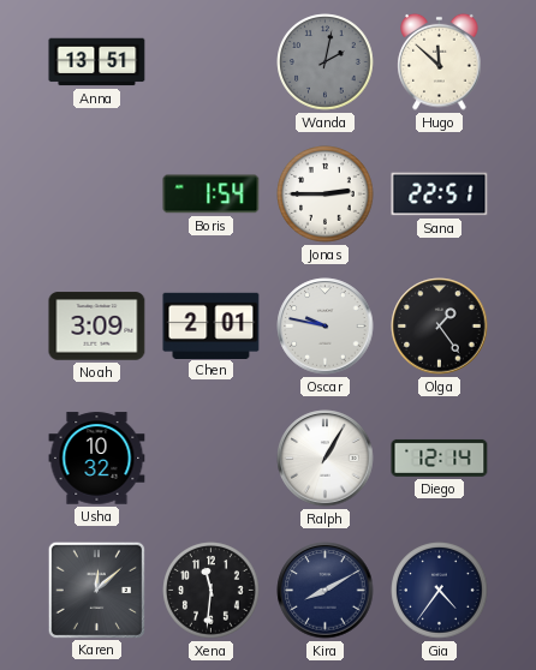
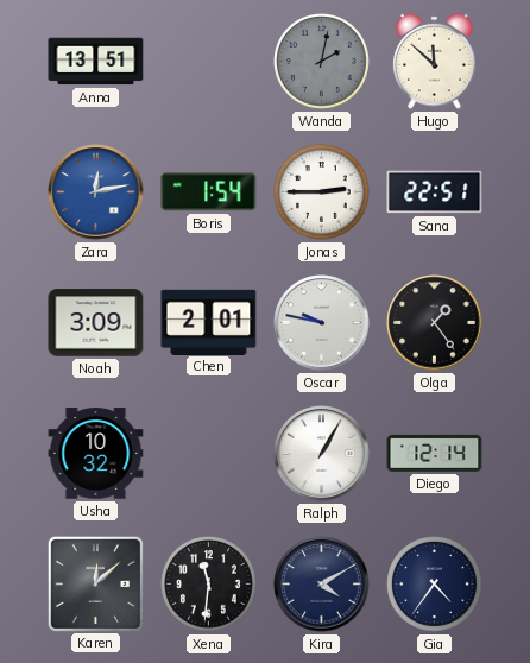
Zara: none -> 12:13
Kira: 8:10 -> 4:10
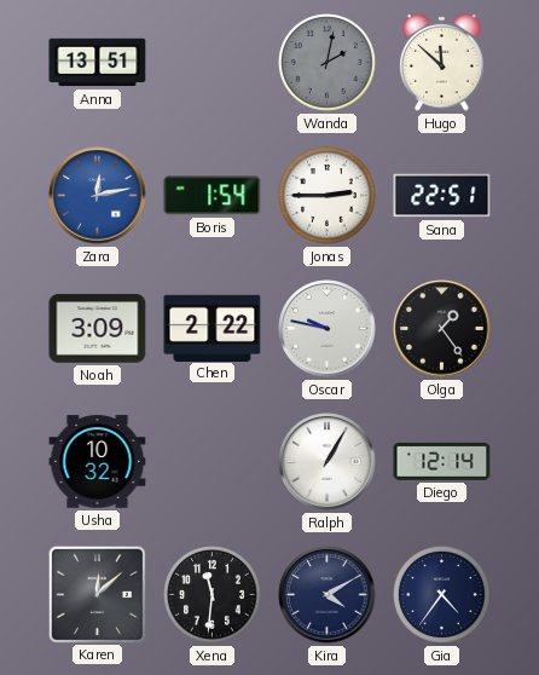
Chen: 2:01 -> 2:22
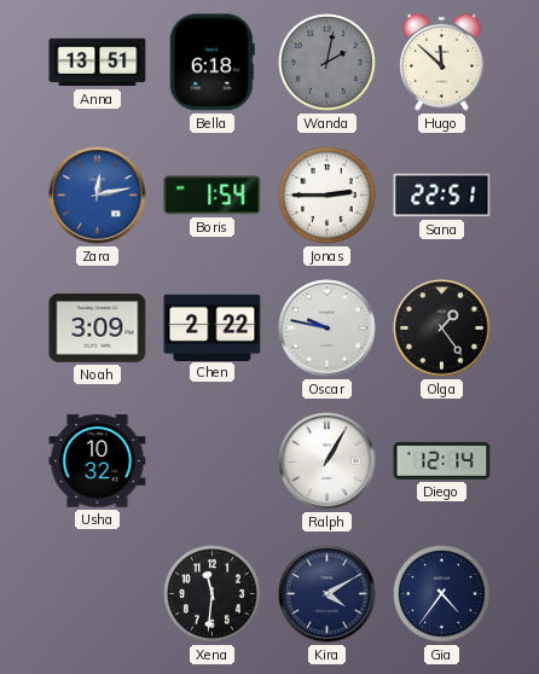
Bella: none -> 6:18
Karen: 12:08 -> none
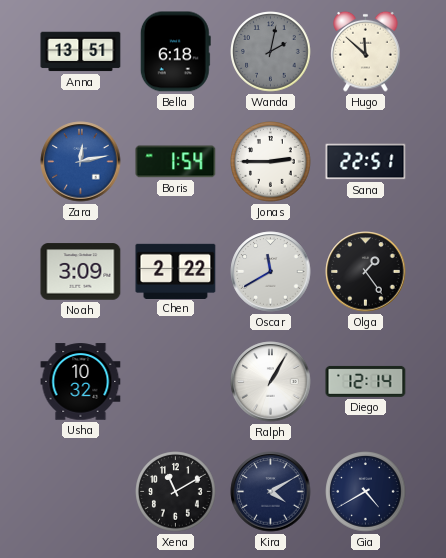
Oscar: 9:47 -> 11:40
Xena: 11:31 -> 11:10
Gia: 4:36 -> 4:40
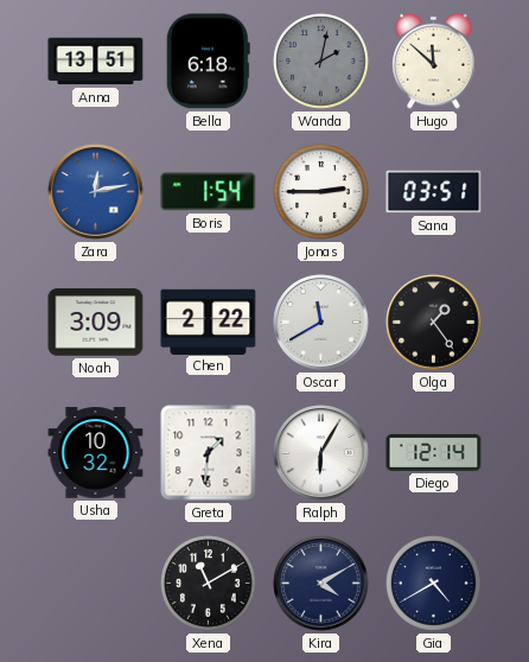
Sana: 22:51 -> 03:51
Greta: none -> 1:31
Ralph: 1:05 -> 6:05
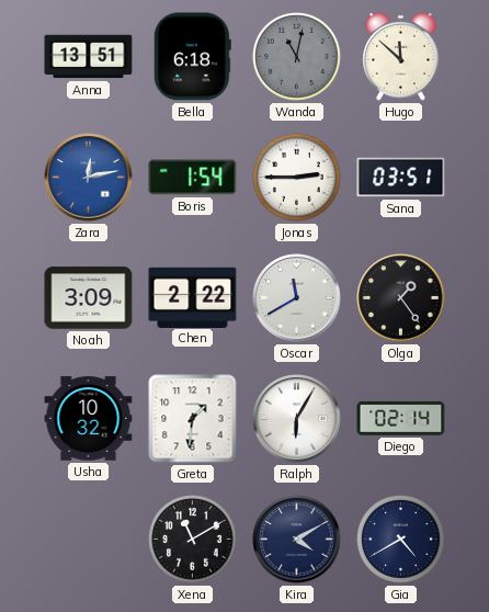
Wanda: 2:02 -> 11:02
Diego: 12:14 -> 02:14
